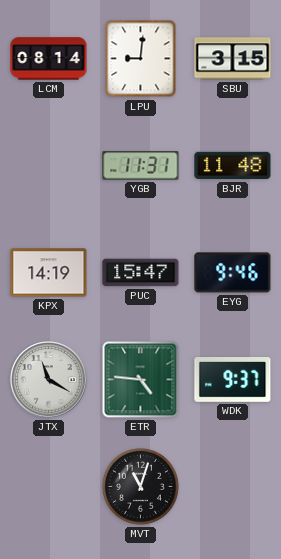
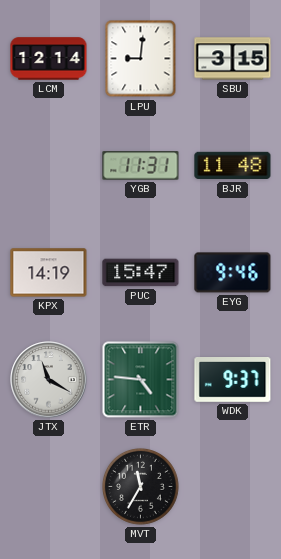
LCM: 08:14 -> 12:14
MVT: 11:03 -> 11:35
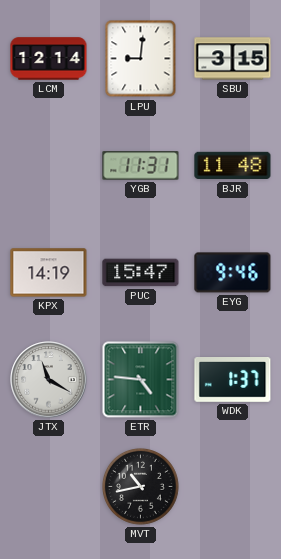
WDK: 9:37 -> 1:37
MVT: 11:35 -> 10:43
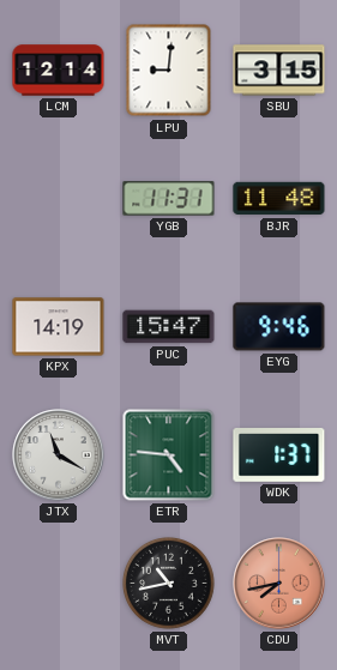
CDU: none -> 7:43
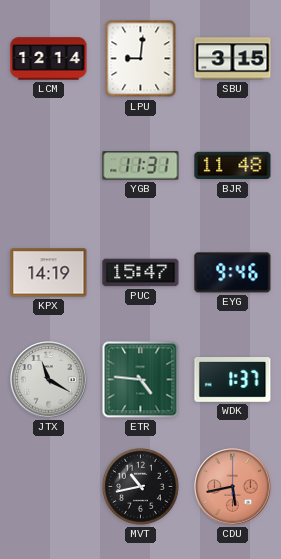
CDU: 7:43 -> 5:43
